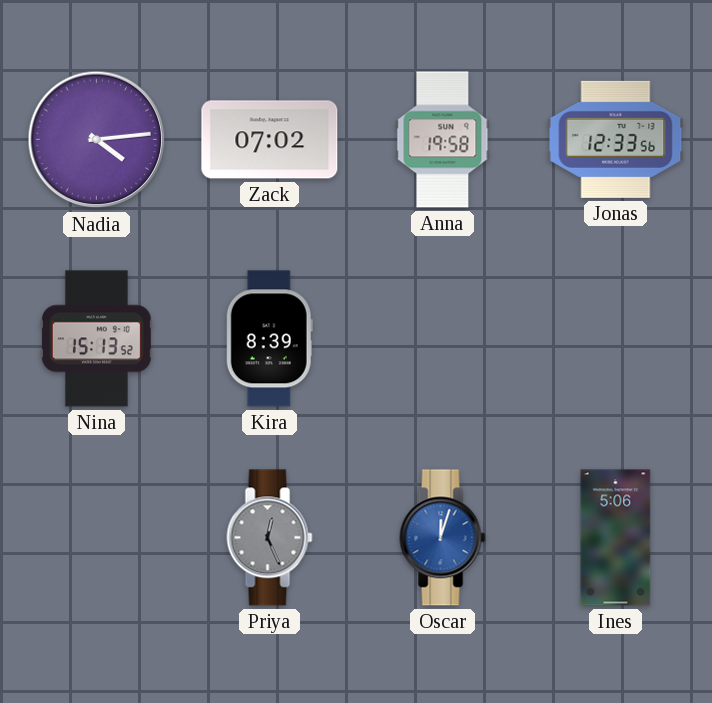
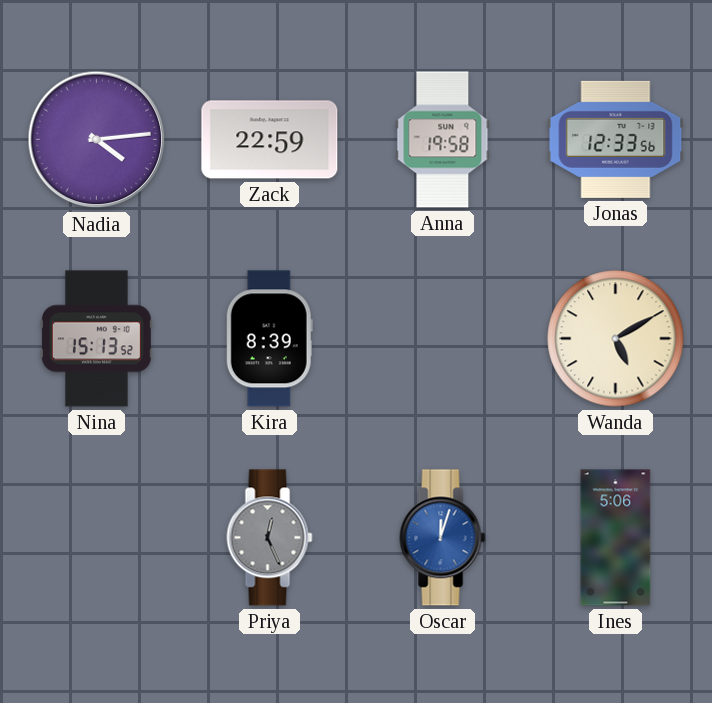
Zack: 07:02 -> 22:59
Wanda: none -> 5:10
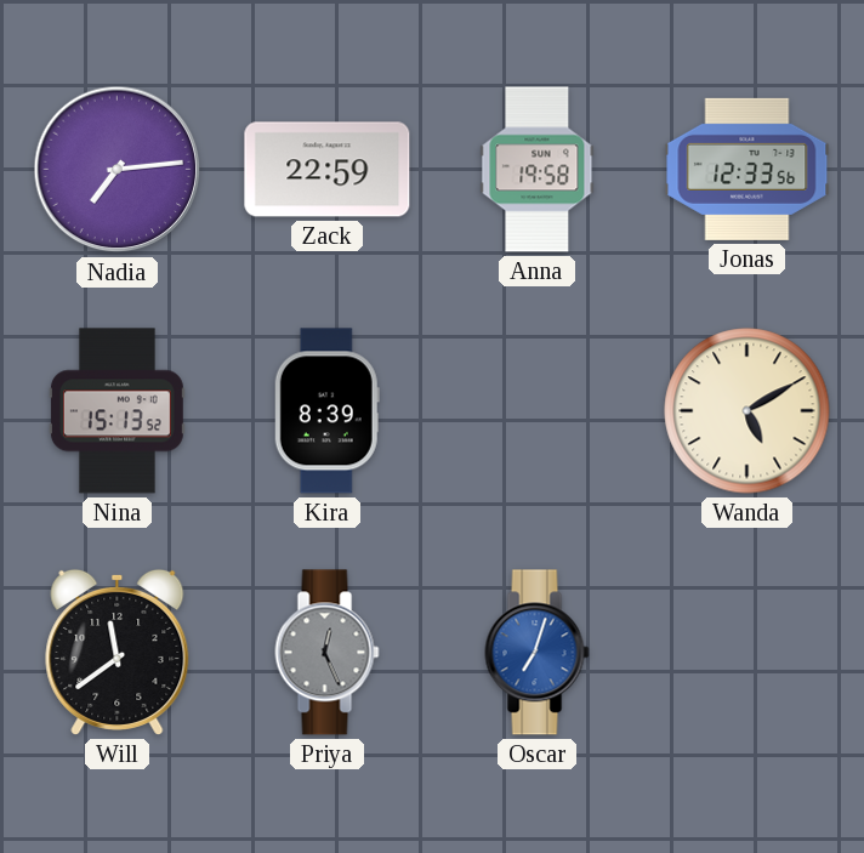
Nadia: 4:14 -> 7:14
Will: none -> 11:39
Oscar: 12:03 -> 7:03
Ines: 5:06 -> none
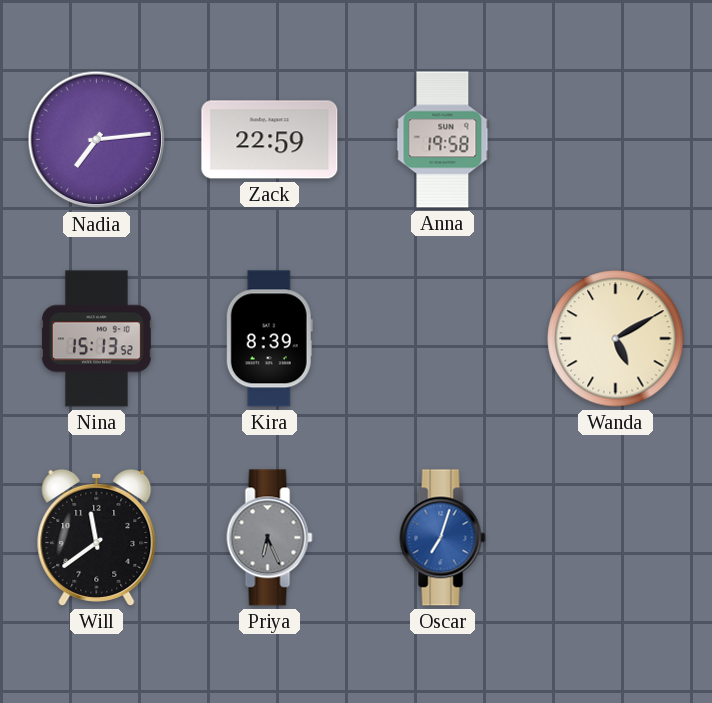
Jonas: 12:33 -> none
Priya: 12:26 -> 6:26
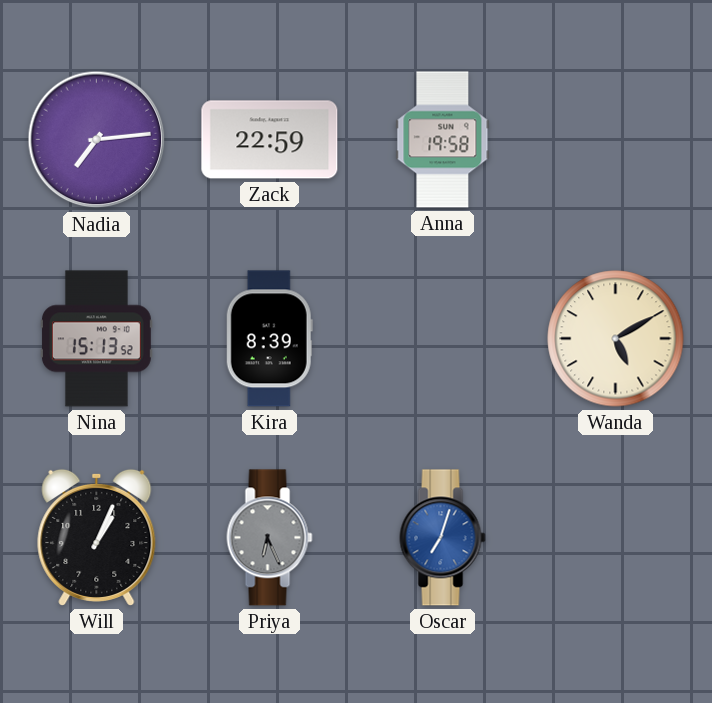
Will: 11:39 -> 1:04
